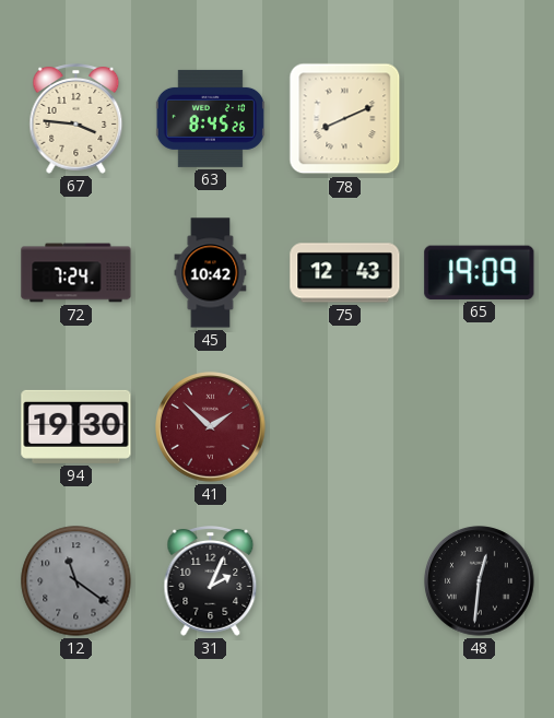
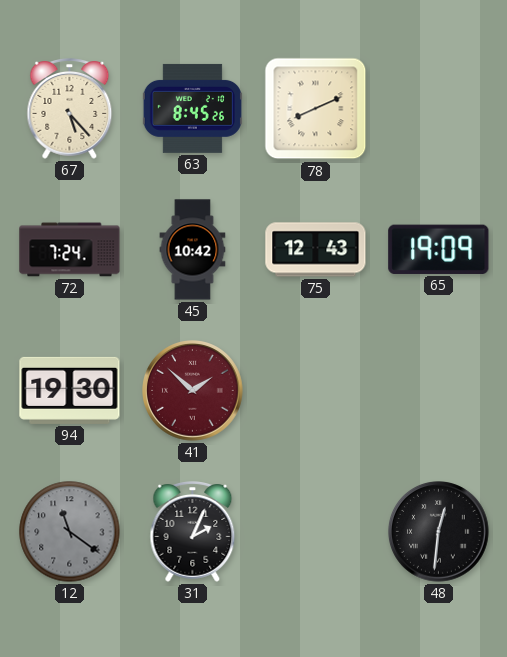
67: 3:46 -> 5:23
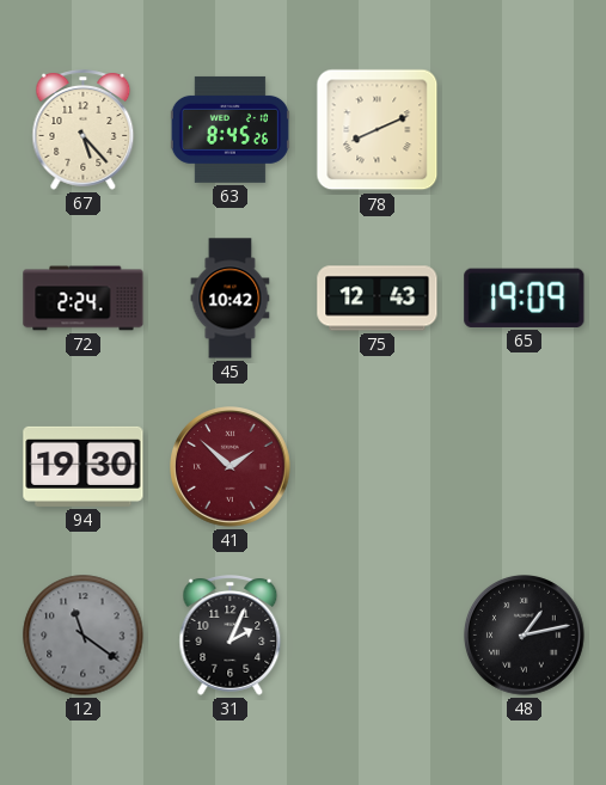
72: 7:24 -> 2:24
48: 12:31 -> 1:13
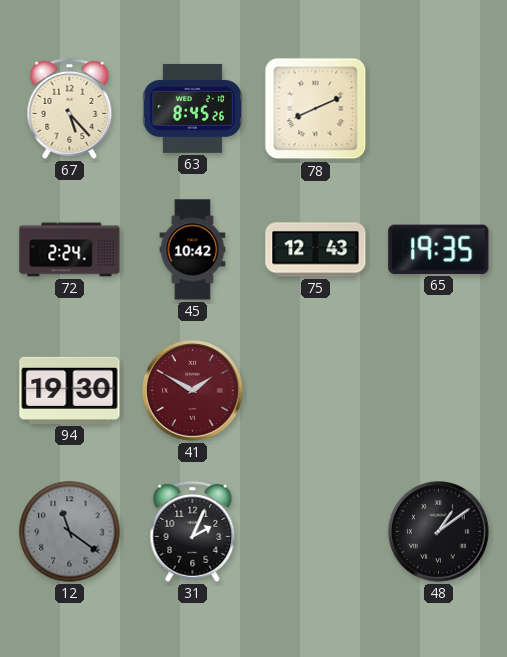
65: 19:09 -> 19:35
41: 1:52 -> 1:50
48: 1:13 -> 1:09
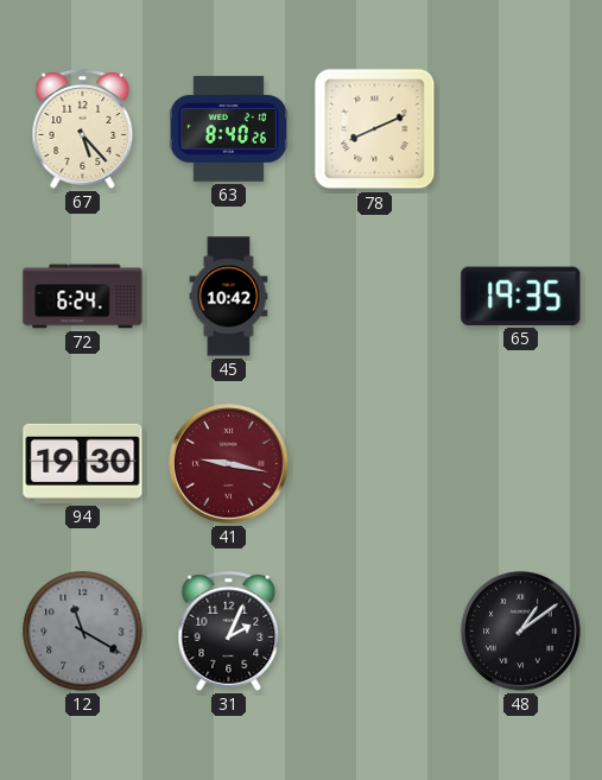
63: 8:45 -> 8:40
72: 2:24 -> 6:24
75: 12:43 -> none
41: 1:50 -> 9:17
12: 11:21 -> 11:20
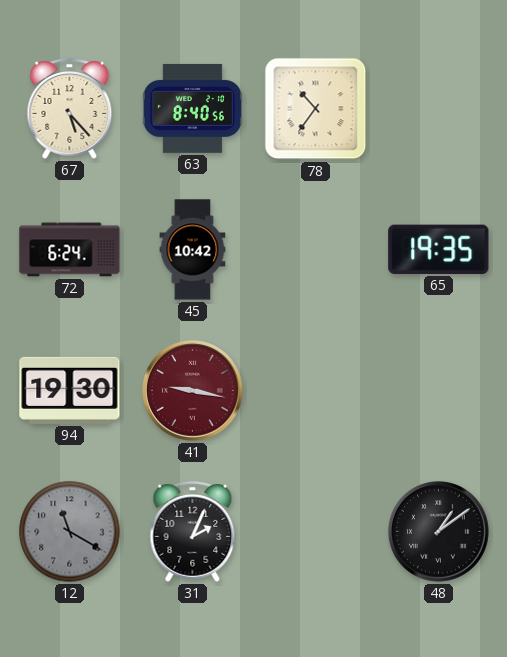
63: 8:40:26 -> 8:40:56
78: 8:11 -> 10:36
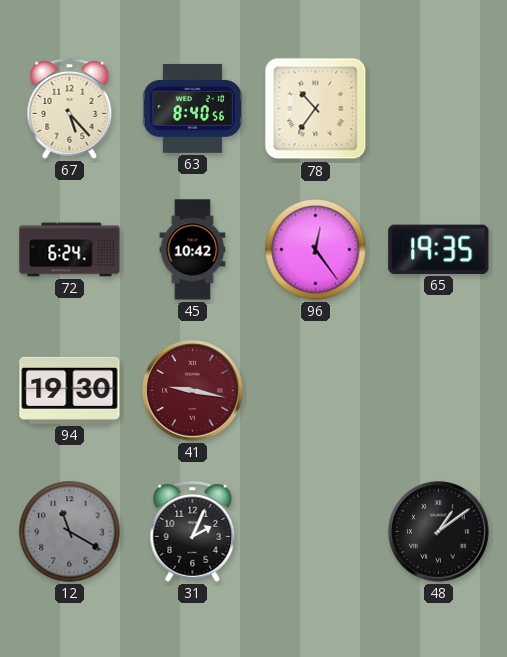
96: none -> 12:24
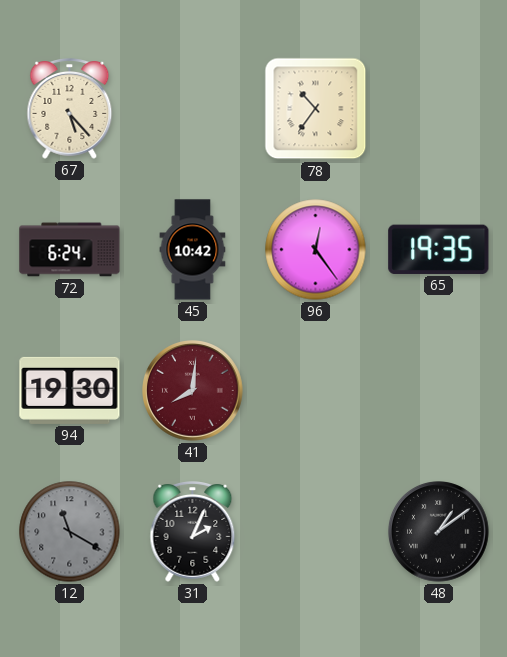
63: 8:40 -> none
41: 9:17 -> 8:01
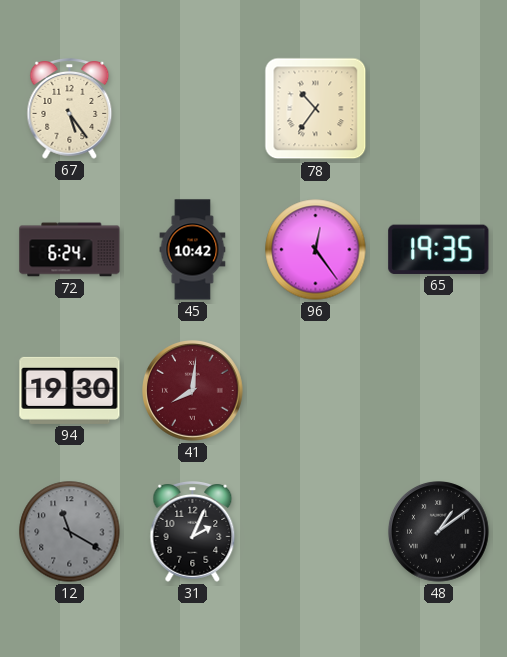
67: 5:23 -> 5:24
